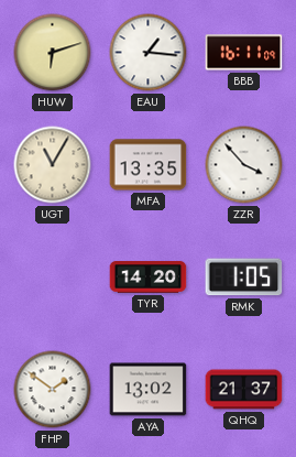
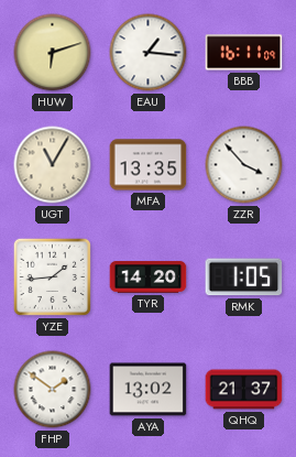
YZE: none -> 1:44
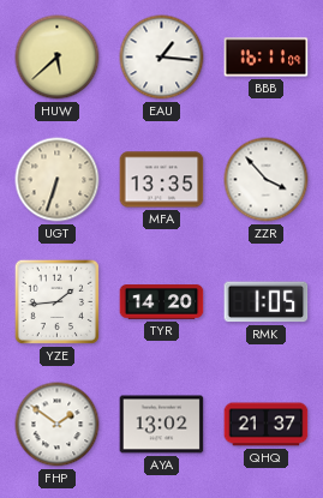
HUW: 6:12 -> 5:38
UGT: 11:05 -> 6:33
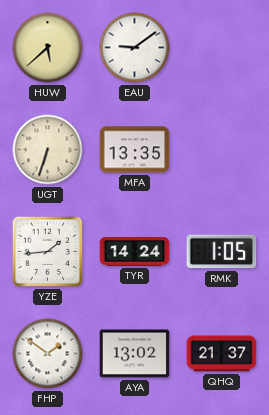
EAU: 1:16 -> 9:09
BBB: 16:11 -> none
ZZR: 3:53 -> none
TYR: 14:20 -> 14:24
